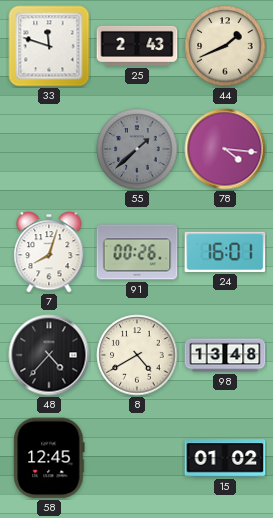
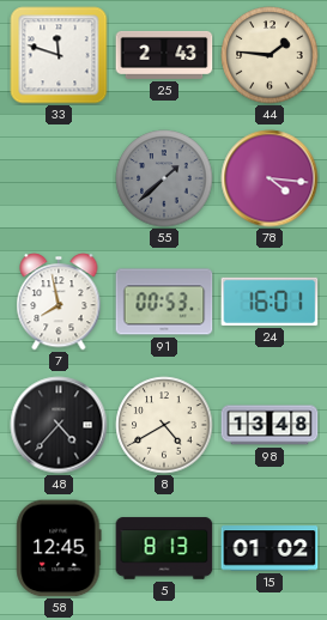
44: 1:41 -> 1:46
7: 8:03 -> 7:58
91: 00:26 -> 00:53
5: none -> 8:13
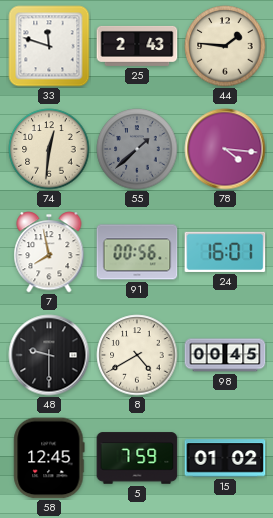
74: none -> 12:31
91: 00:53 -> 00:56
48: 4:37 -> 9:30
98: 13:48 -> 00:45
5: 8:13 -> 7:59
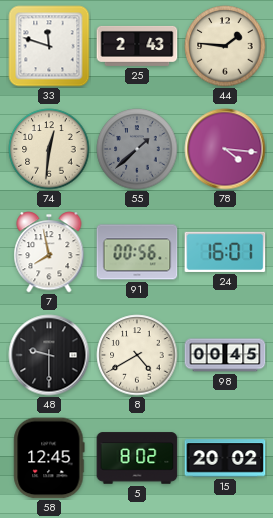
5: 7:59 -> 8:02
15: 01:02 -> 20:02
